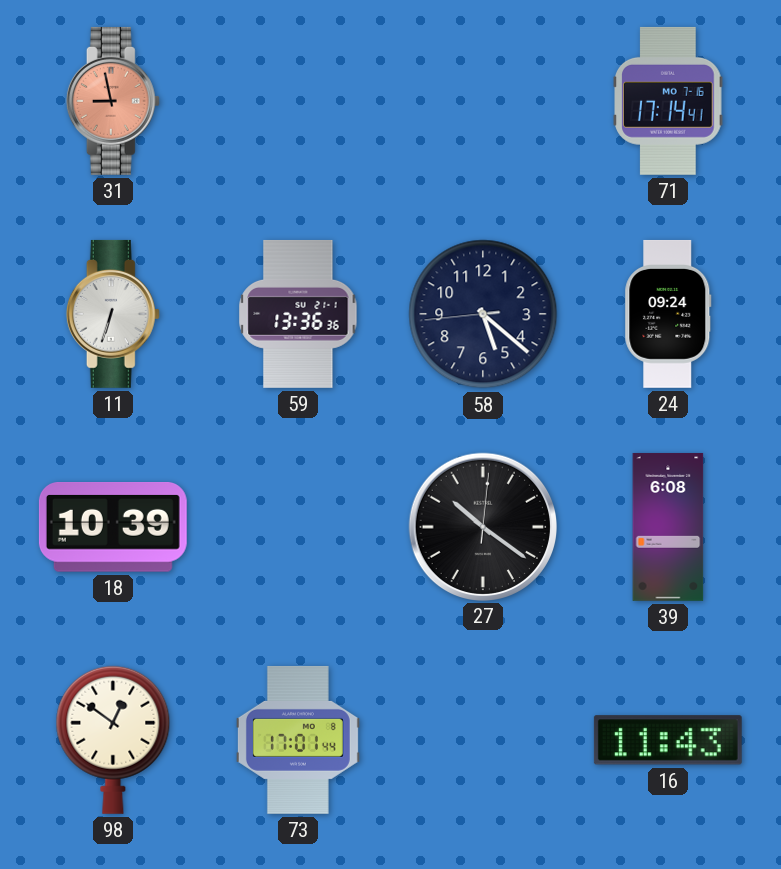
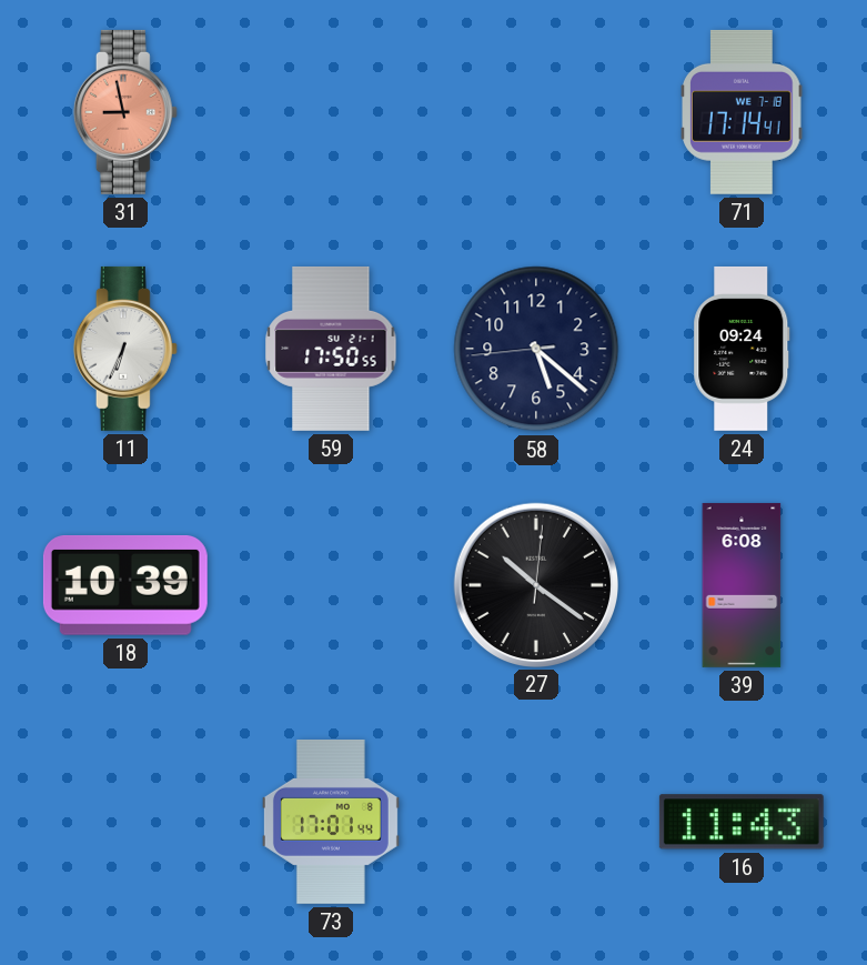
71 date: MO 7-16 -> WE 7-18
11: 6:33 -> 6:34
59: 13:36 -> 17:50
98: 12:51 -> none
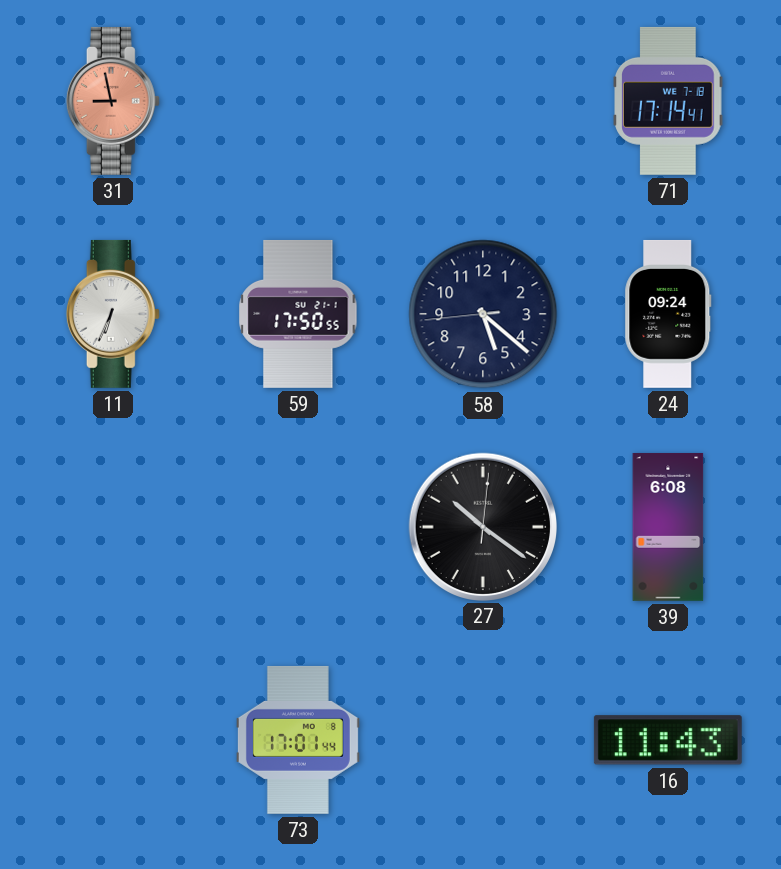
18: 10:39 -> none
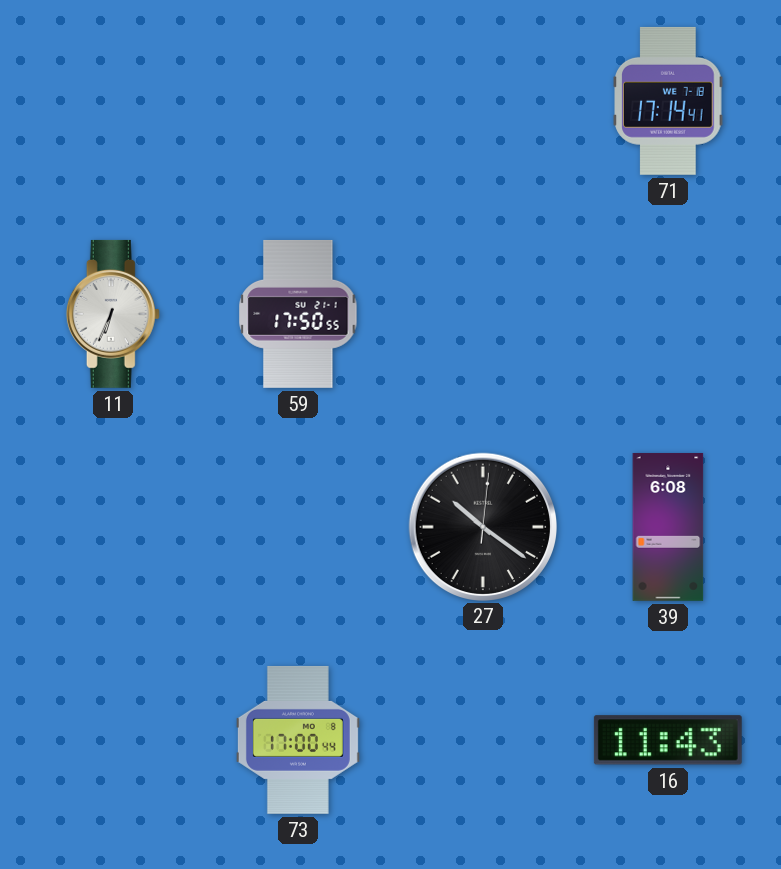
31: 8:58 -> none
58: 5:21 -> none
24: 09:24 -> none
73: 17:01 -> 17:00
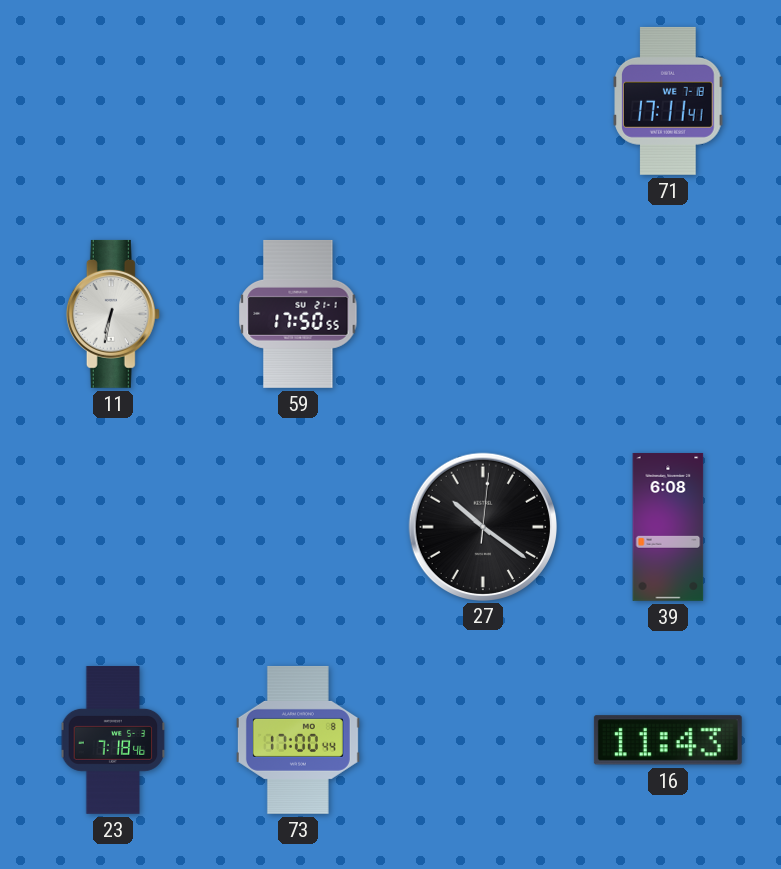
71: 17:14 -> 17:11
11: 6:34 -> 6:32
23: none -> 7:18
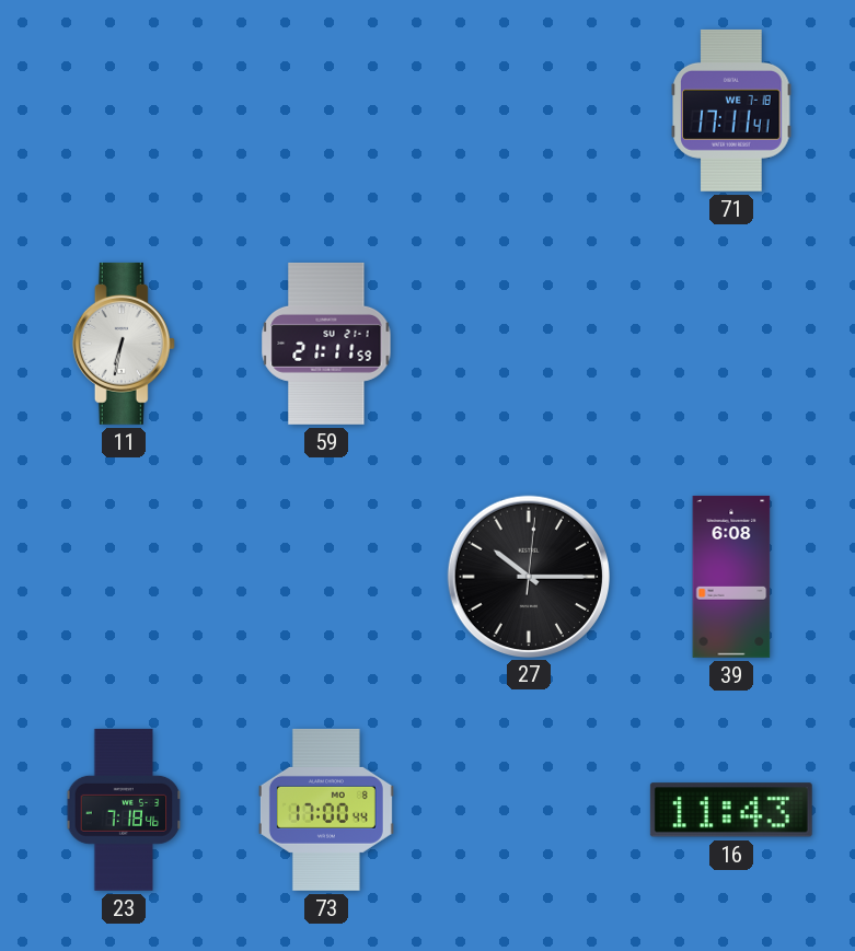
59: 17:50 -> 21:11
27: 10:21 -> 10:15
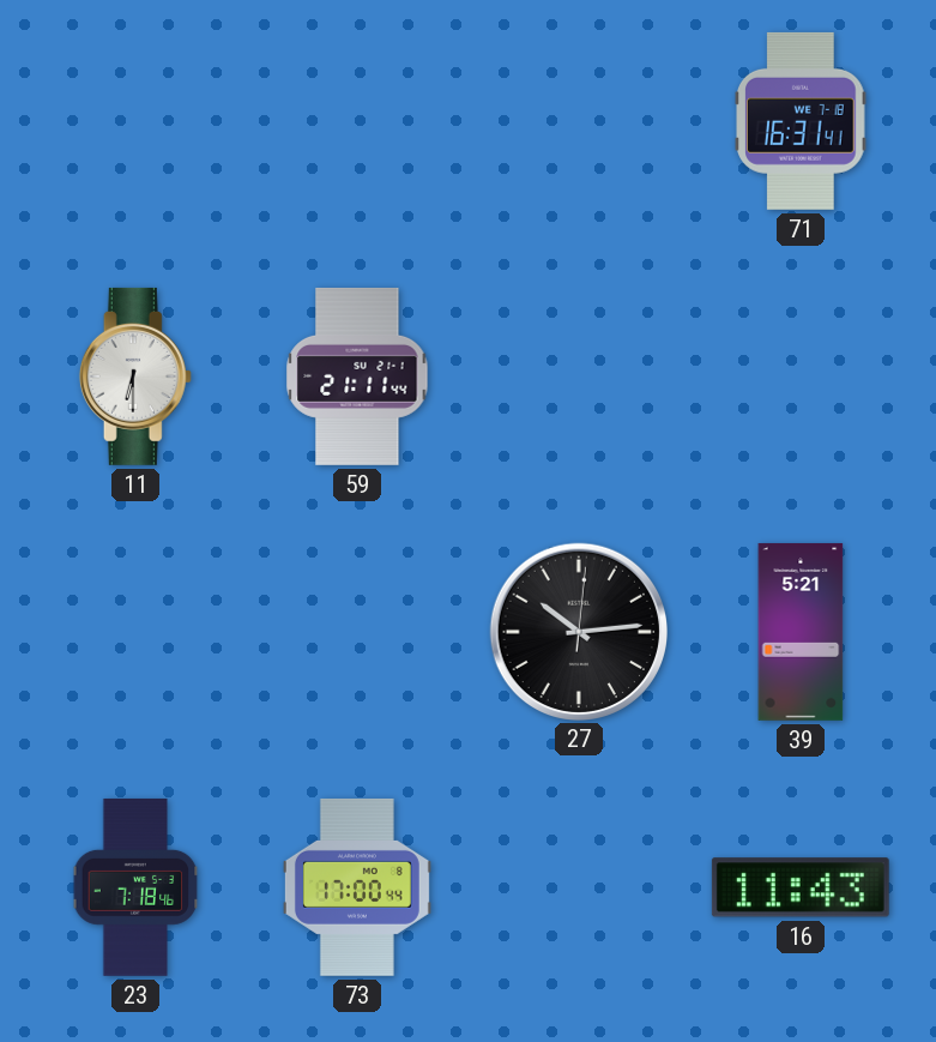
71: 17:11 -> 16:31
11: 6:32 -> 6:30
59: 21:11:59 -> 21:11:44
27: 10:15 -> 10:14
39: 6:08 -> 5:21
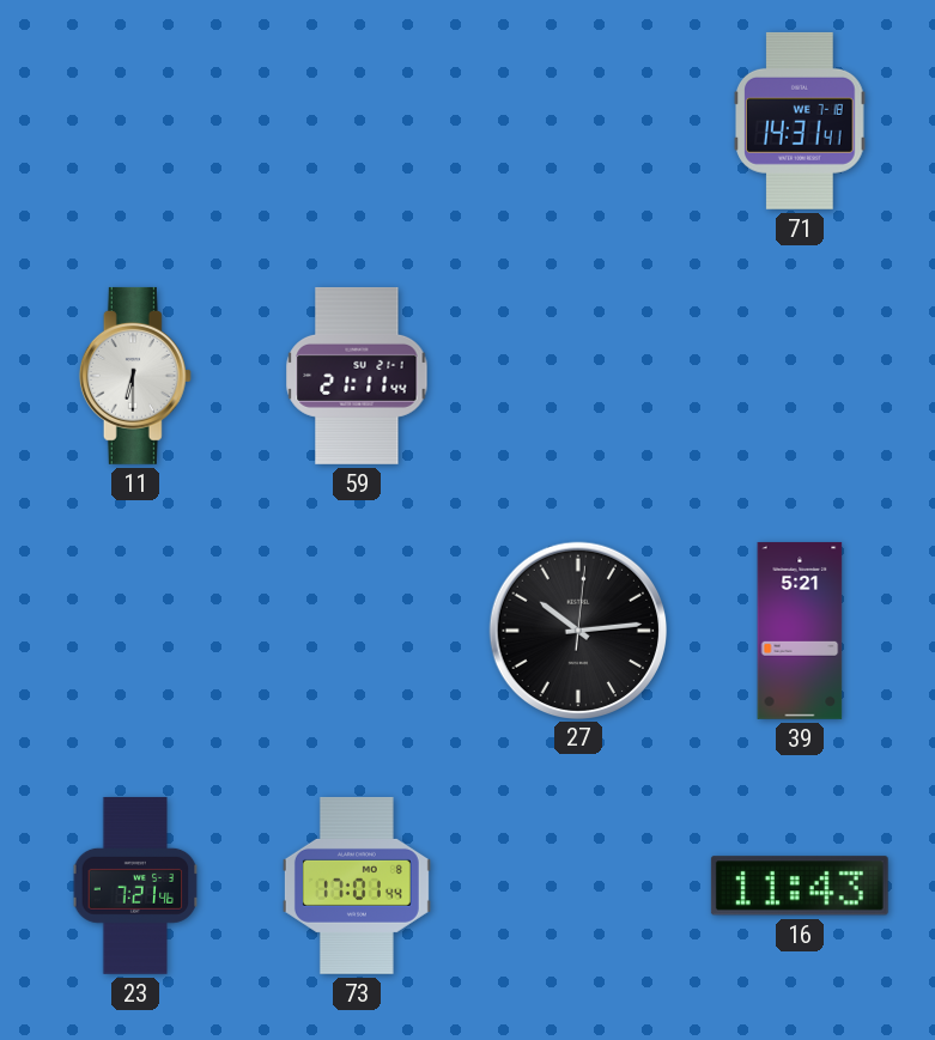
71: 16:31 -> 14:31
23: 7:18 -> 7:21
73: 17:00 -> 17:01
